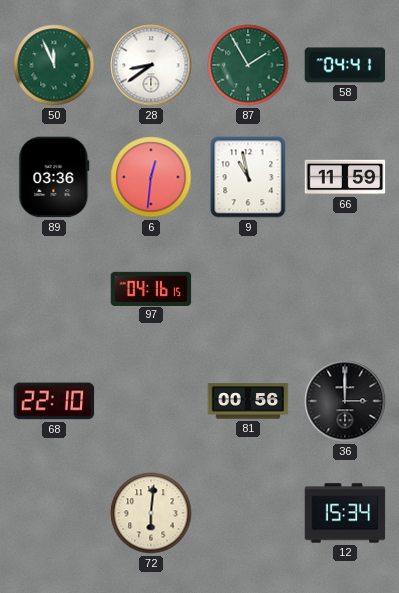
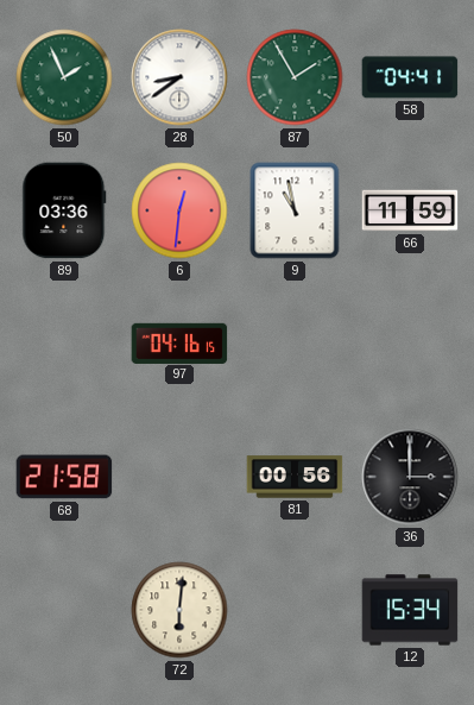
50: 11:56 -> 1:56
68: 22:10 -> 21:58
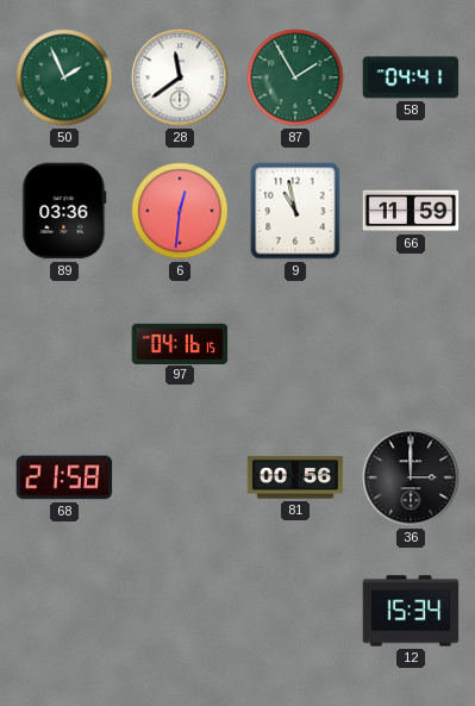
28: 8:39 -> 11:39
72: 6:01 -> none
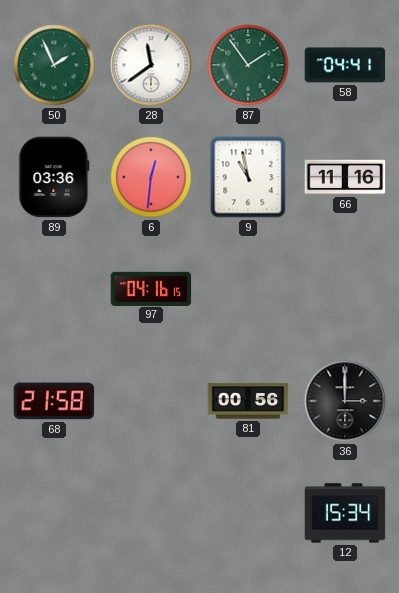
87: 1:55 -> 1:54
66: 11:59 -> 11:16
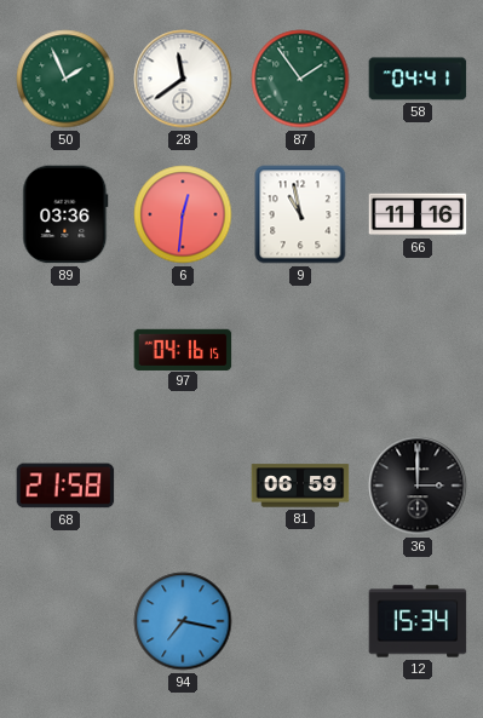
81: 00:56 -> 06:59
94: none -> 7:17
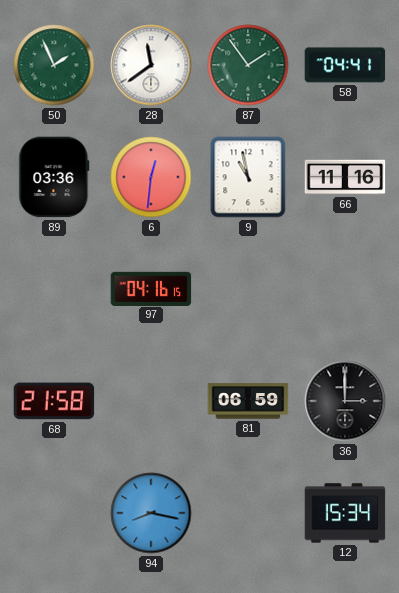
94: 7:17 -> 8:17
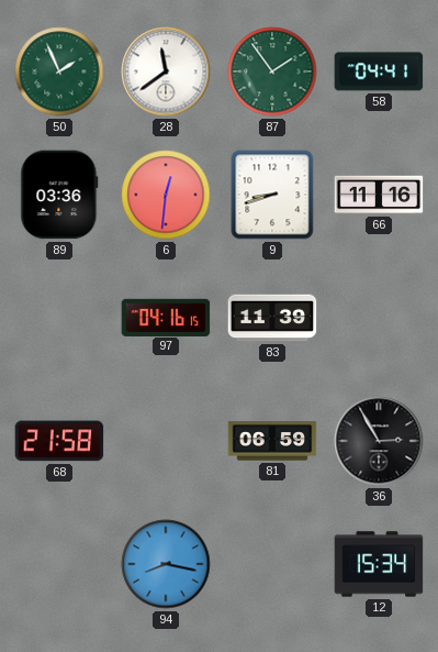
9: 10:58 -> 8:42
83: none -> 11:39
36: 3:00 -> 2:55
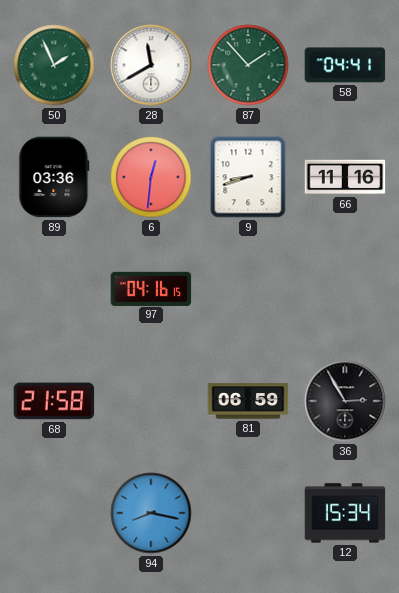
28: 11:39 -> 11:40
87: 1:54 -> 1:53
83: 11:39 -> none
